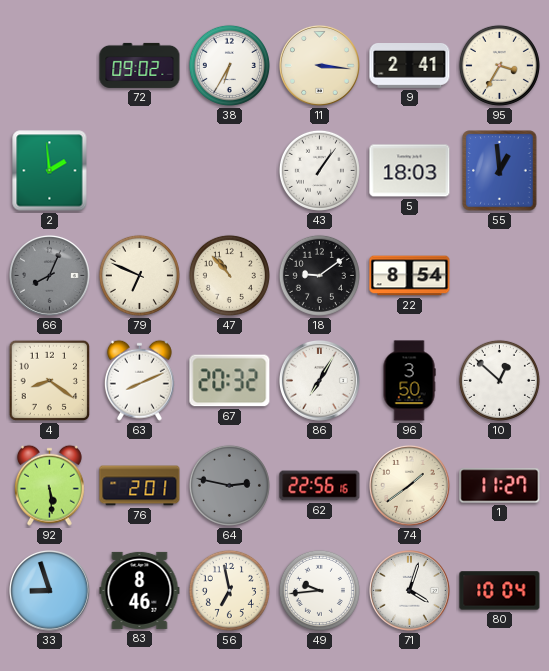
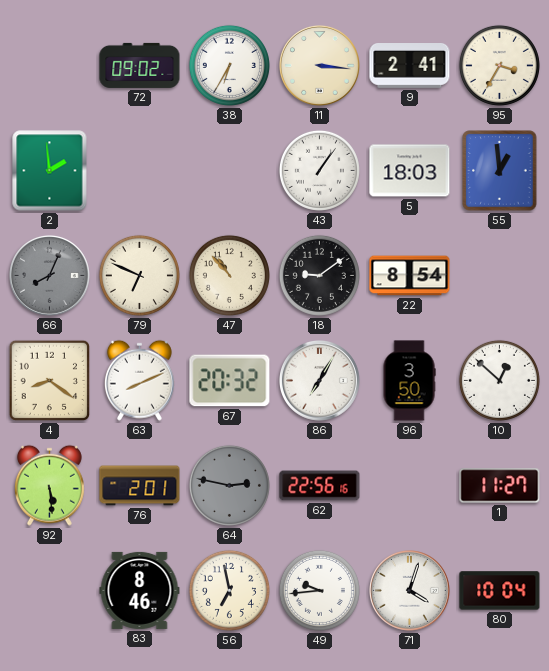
74: 1:39 -> none
33: 8:57 -> none
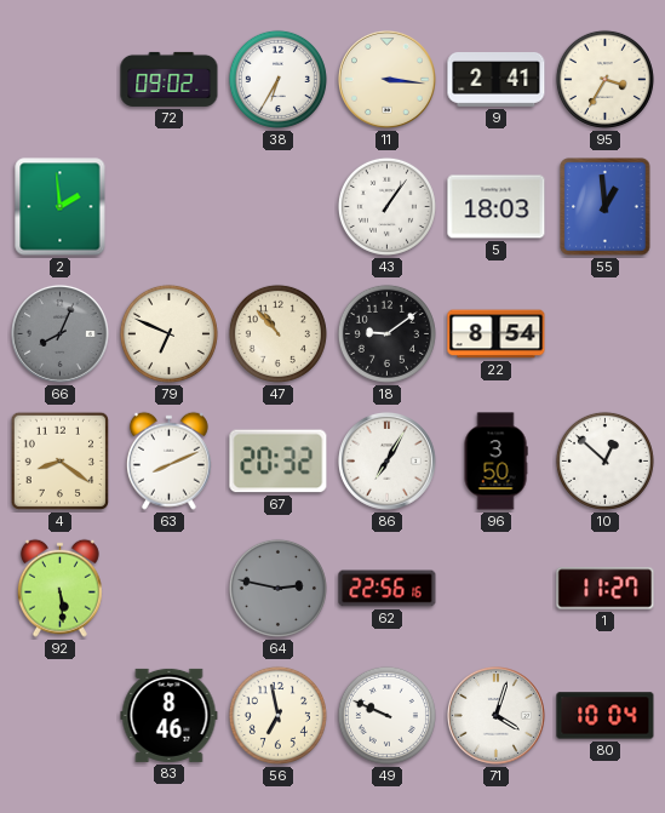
76: 2:01 -> none
49: 9:44 -> 9:49
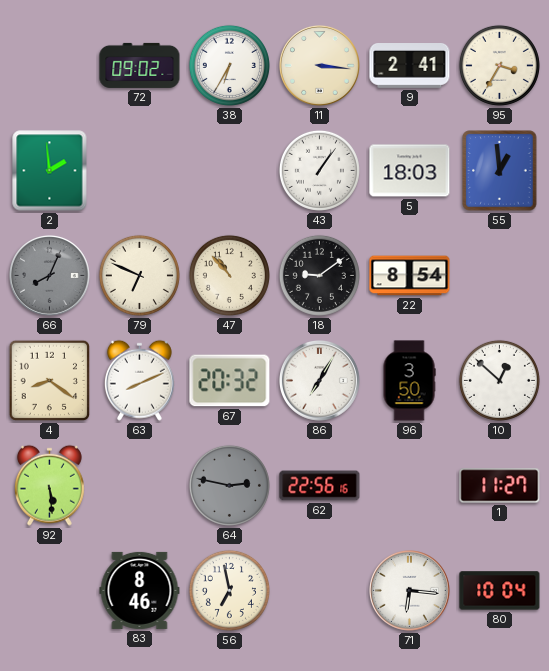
49: 9:49 -> none
71: 4:03 -> 6:16
